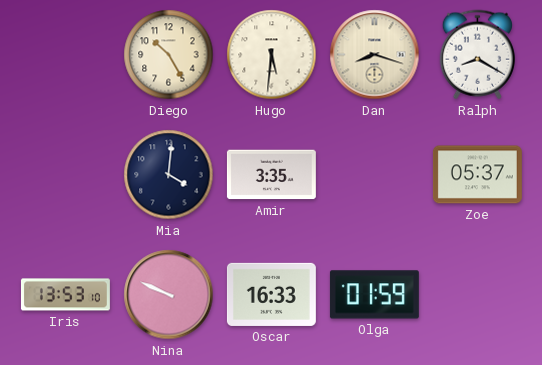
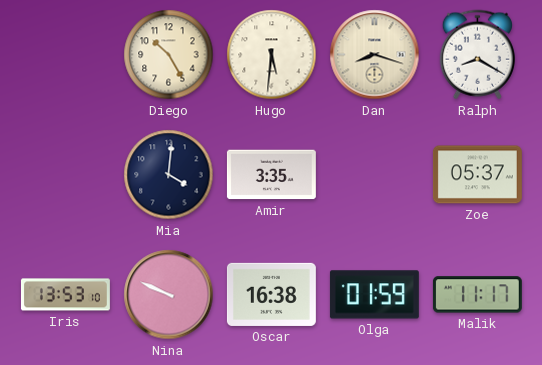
Oscar: 16:33 -> 16:38
Malik: none -> 11:17
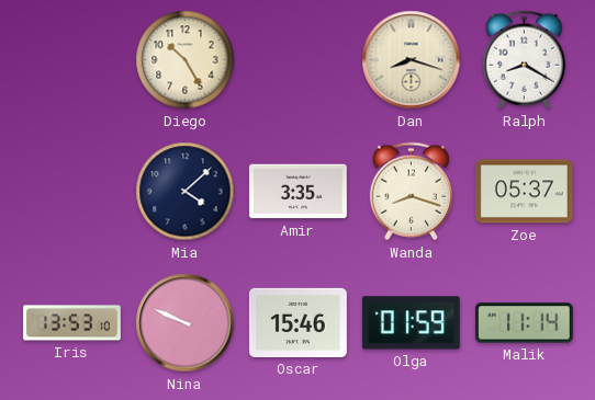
Hugo: 5:31 -> none
Mia: 4:01 -> 4:08
Wanda: none -> 8:18
Oscar: 16:38 -> 15:46
Malik: 11:17 -> 11:14
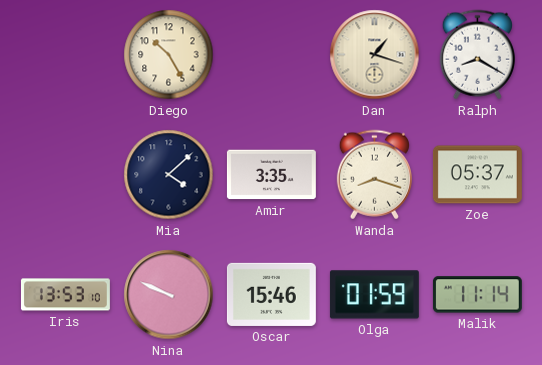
Dan: 8:18 -> 1:18
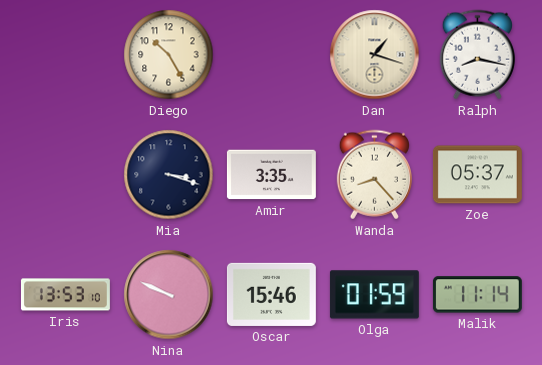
Ralph: 8:20 -> 8:17
Mia: 4:08 -> 3:18
Wanda: 8:18 -> 8:23
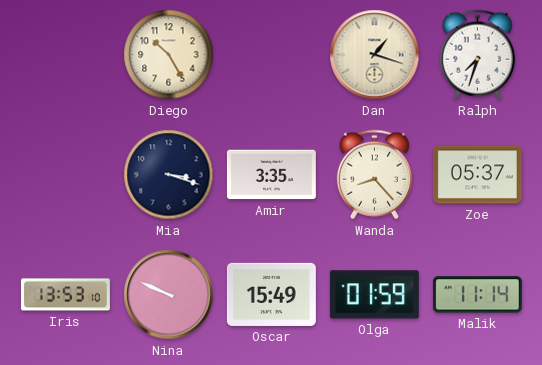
Ralph: 8:17 -> 7:33
Oscar: 15:46 -> 15:49
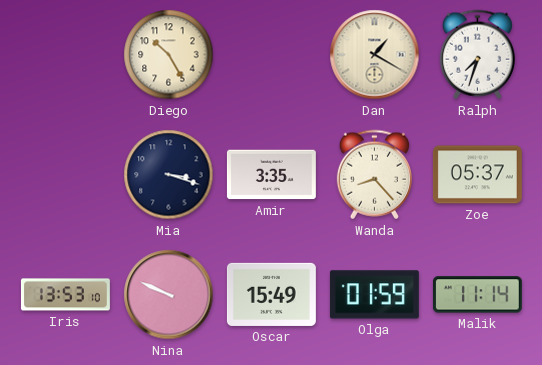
Dan: 1:18 -> 1:20
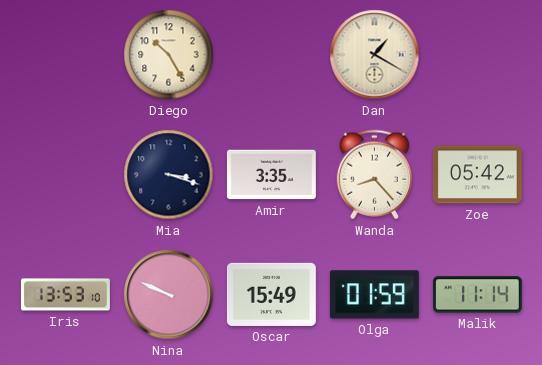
Ralph: 7:33 -> none
Zoe: 05:37 -> 05:42
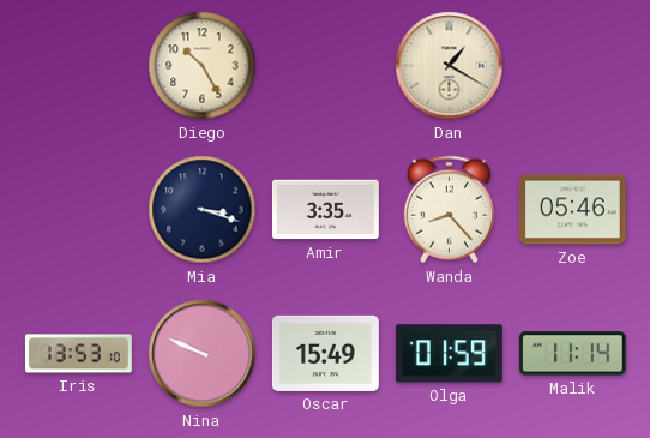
Zoe: 05:42 -> 05:46
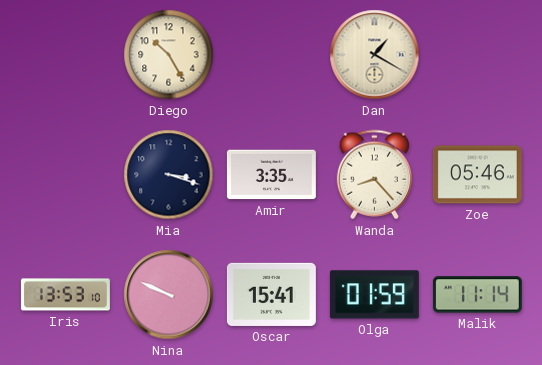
Oscar: 15:49 -> 15:41
